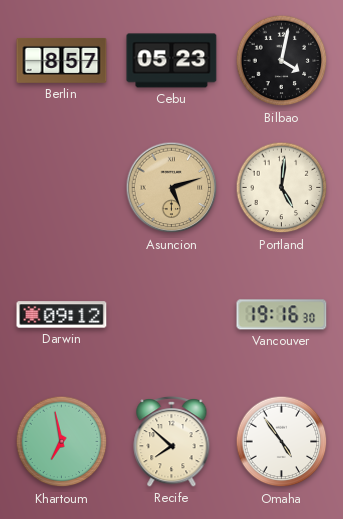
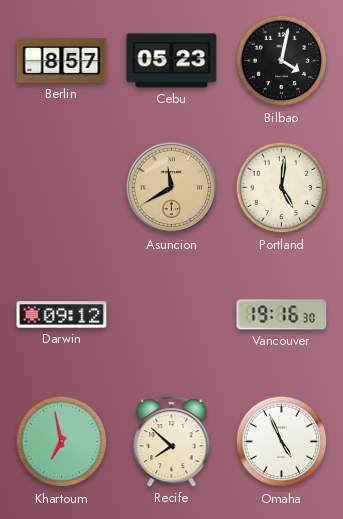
Asuncion: 5:12 -> 11:40
Omaha: 4:54 -> 4:56
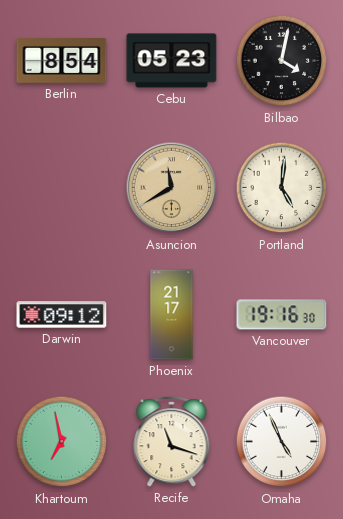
Berlin: 8:57 -> 8:54
Phoenix: none -> 21:17
Recife: 7:52 -> 11:18
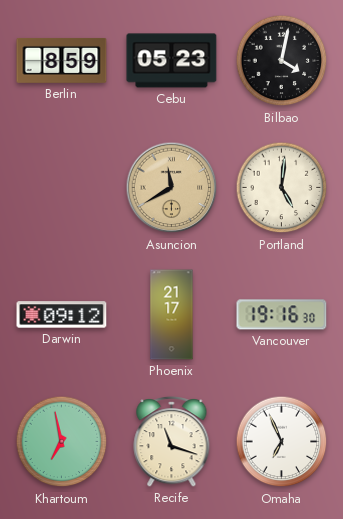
Berlin: 8:54 -> 8:59
Omaha: 4:56 -> 6:56
